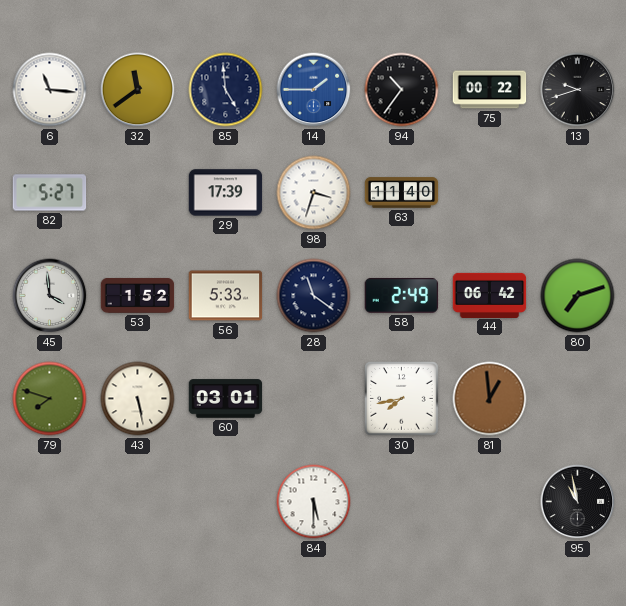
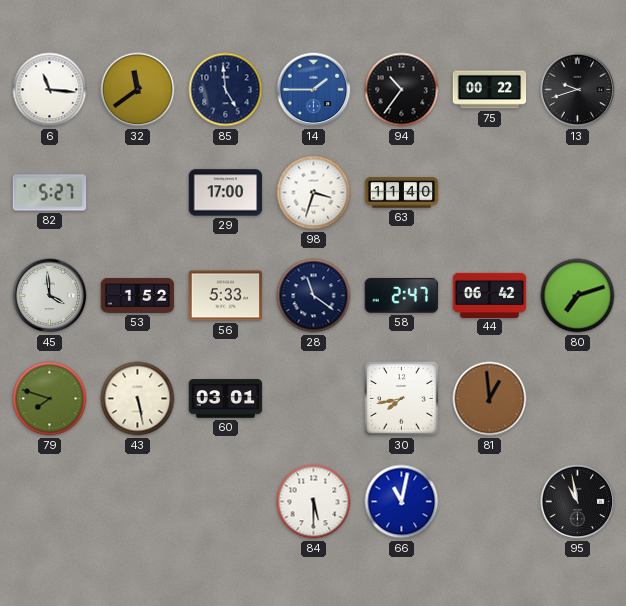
29: 17:39 -> 17:00
58: 2:49 -> 2:47
66: none -> 11:02
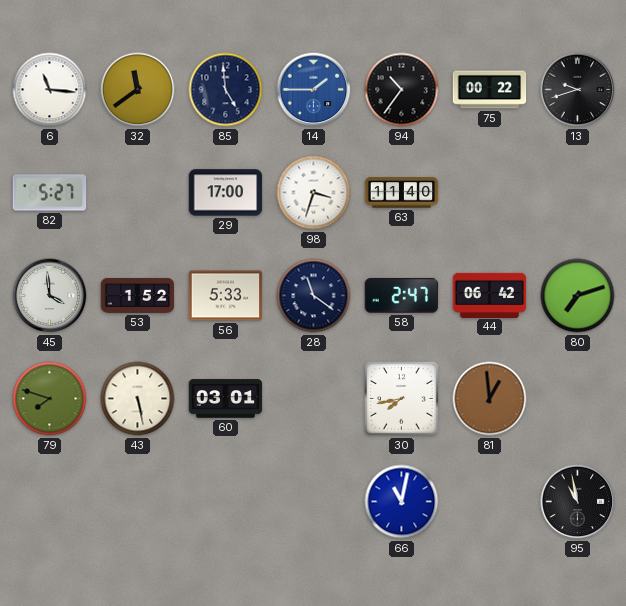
84: 5:30 -> none
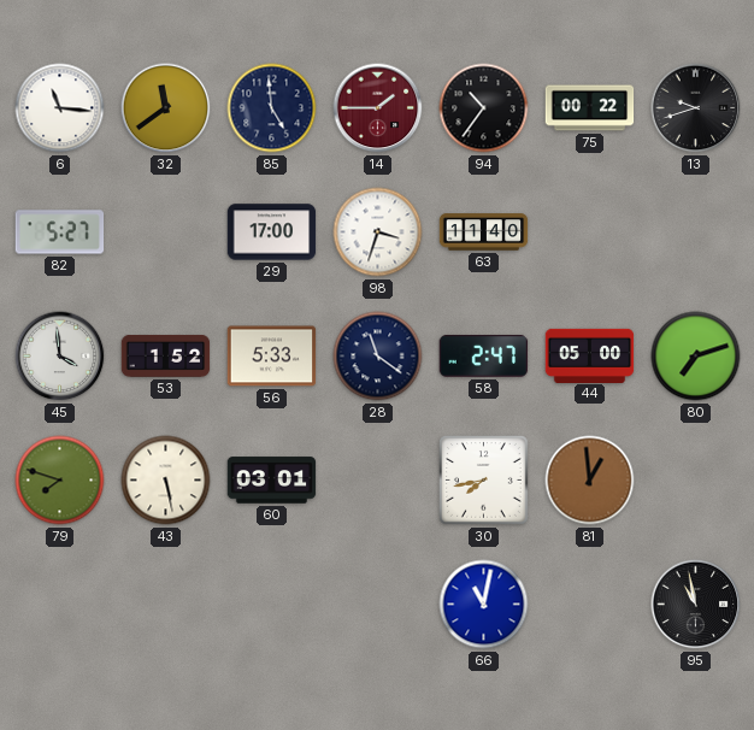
14 dial: blue -> burgundy
44: 06:42 -> 05:00
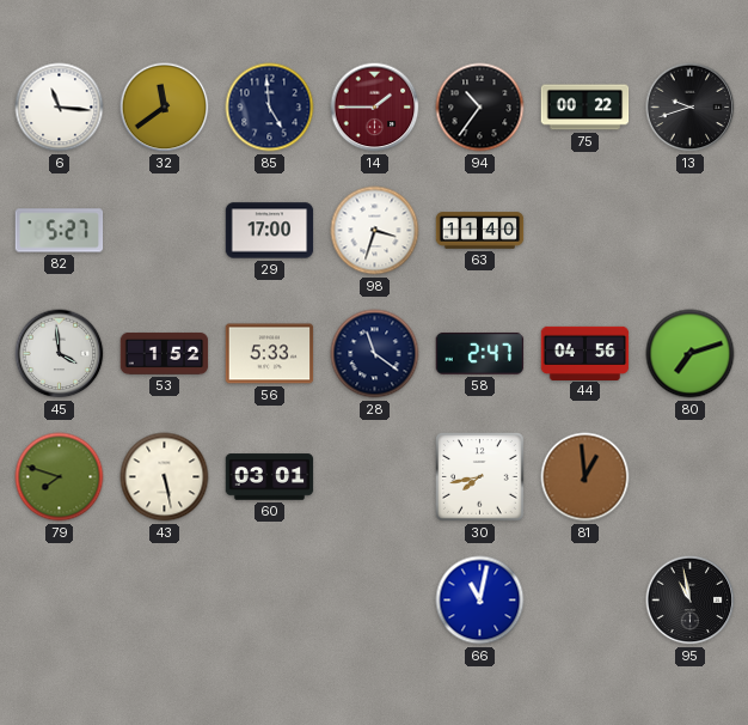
44: 05:00 -> 04:56
